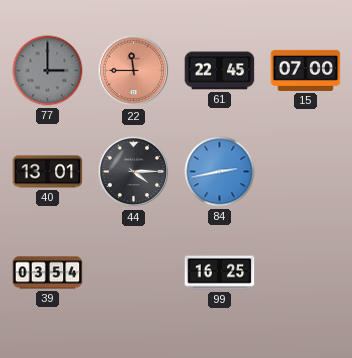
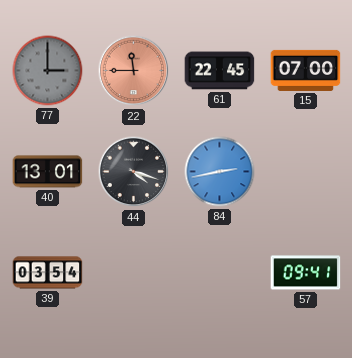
44: 4:15 -> 4:18
99: 16:25 -> none
57: none -> 09:41
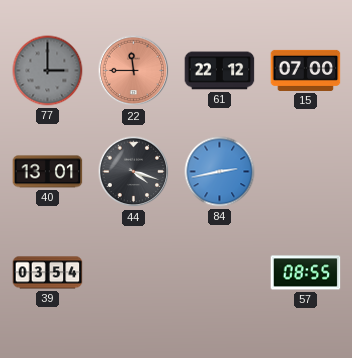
61: 22:45 -> 22:12
57: 09:41 -> 08:55
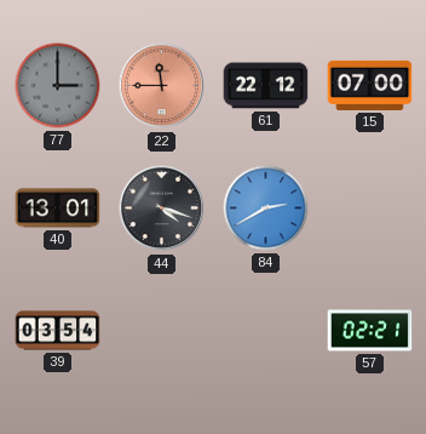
84: 2:43 -> 2:40
57: 08:55 -> 02:21
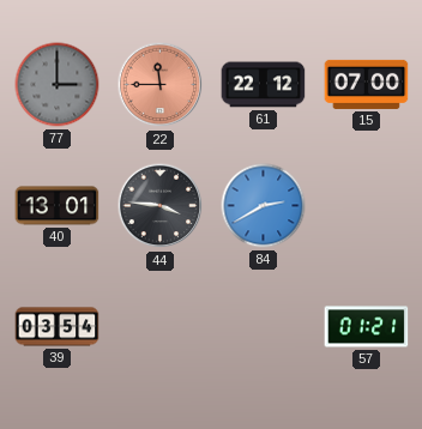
44: 4:18 -> 3:46
57: 02:21 -> 01:21
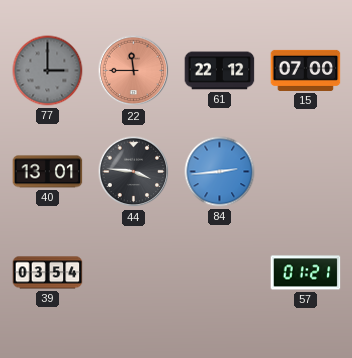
84: 2:40 -> 2:44
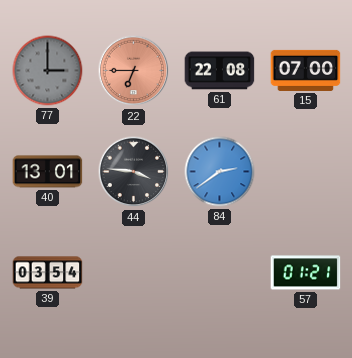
22: 11:45 -> 6:45
61: 22:12 -> 22:08
84: 2:44 -> 2:39
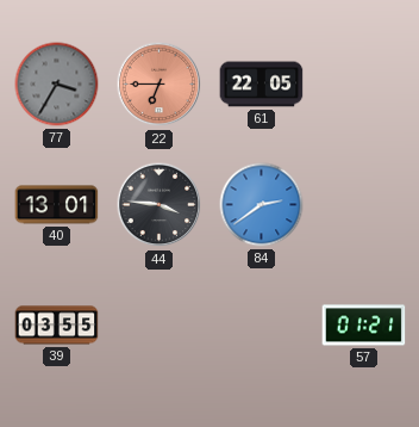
77: 3:00 -> 3:35
61: 22:08 -> 22:05
15: 07:00 -> none
39: 03:54 -> 03:55
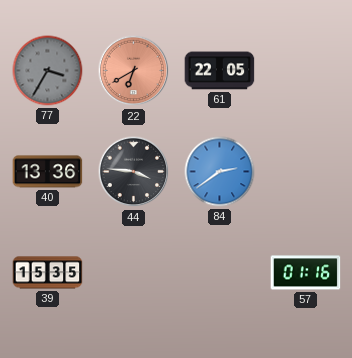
22: 6:45 -> 6:40
40: 13:01 -> 13:36
39: 03:55 -> 15:35
57: 01:21 -> 01:16
